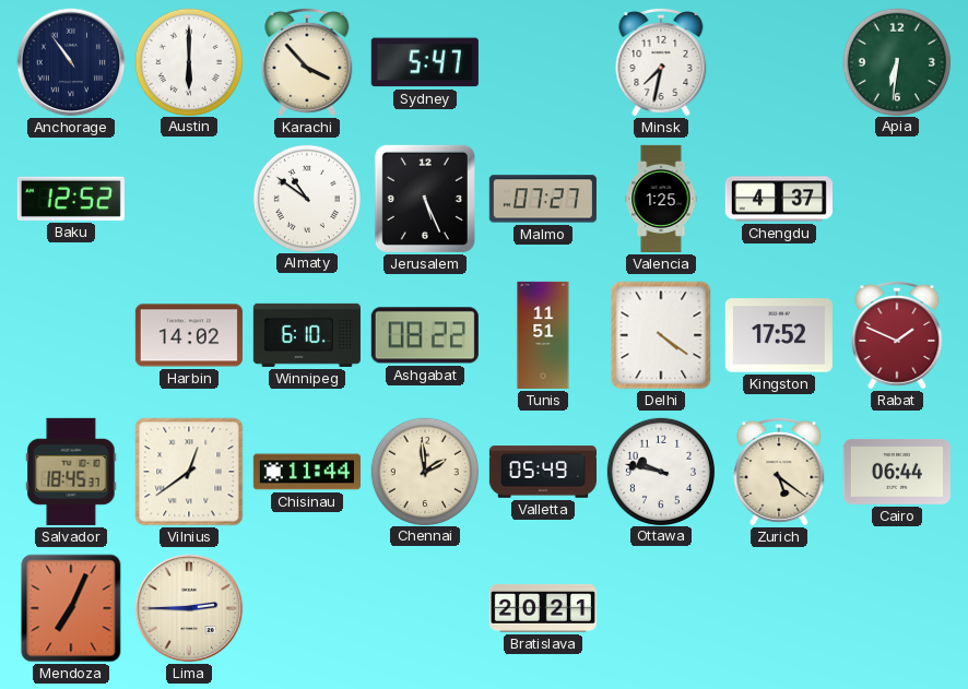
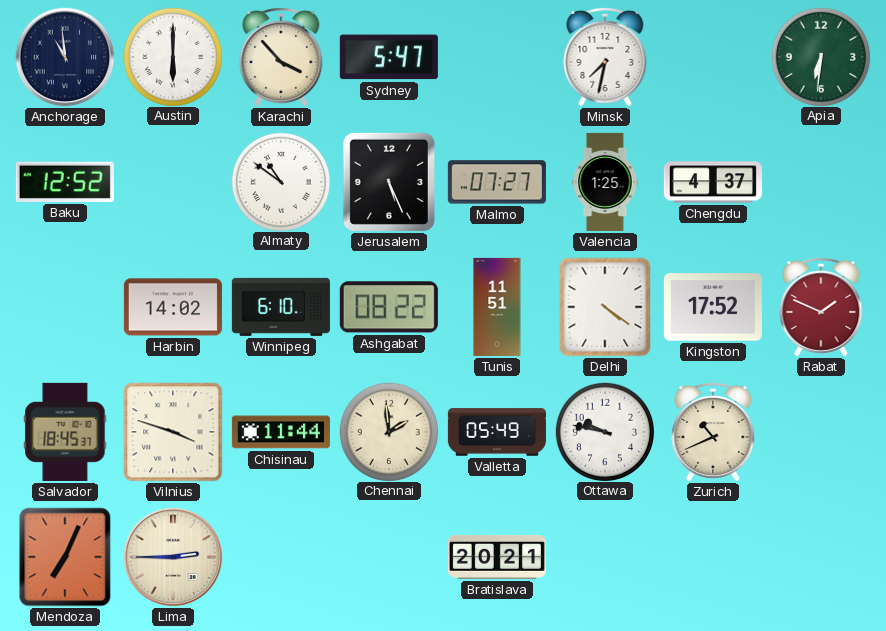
Anchorage: 10:54 -> 10:59
Vilnius: 12:39 -> 3:48
Zurich: 5:21 -> 10:41
Cairo: 06:44 -> none
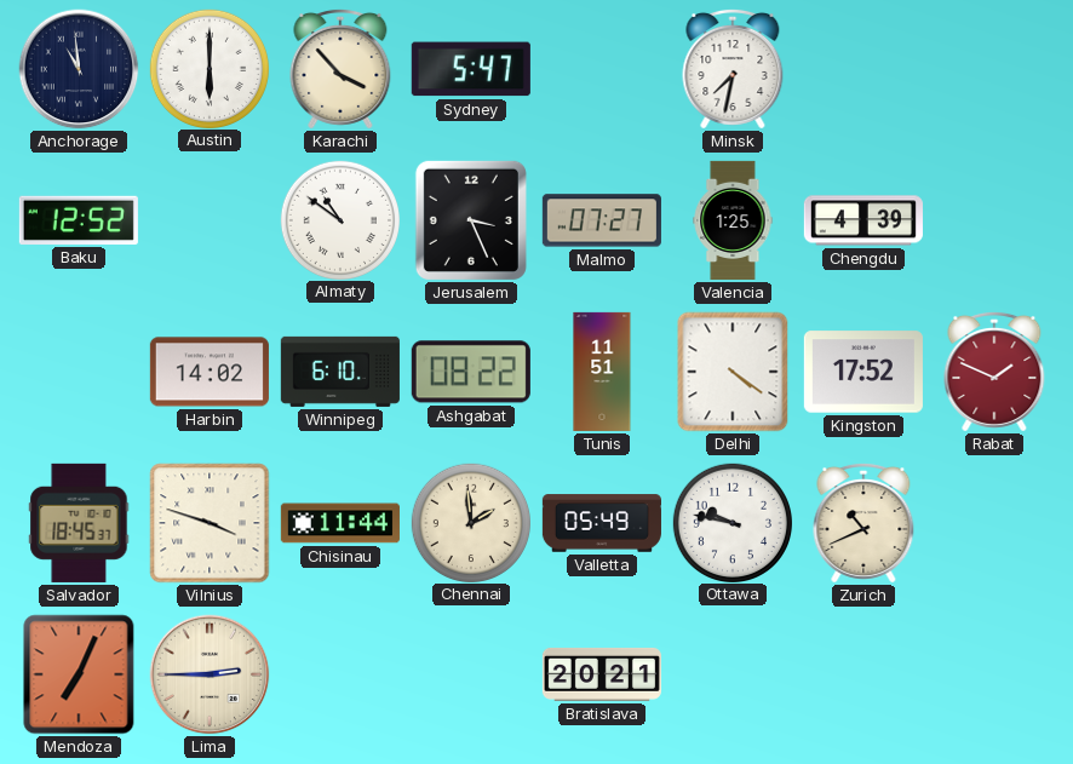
Apia: 6:31 -> none
Jerusalem: 5:26 -> 3:26
Chengdu: 4:37 -> 4:39
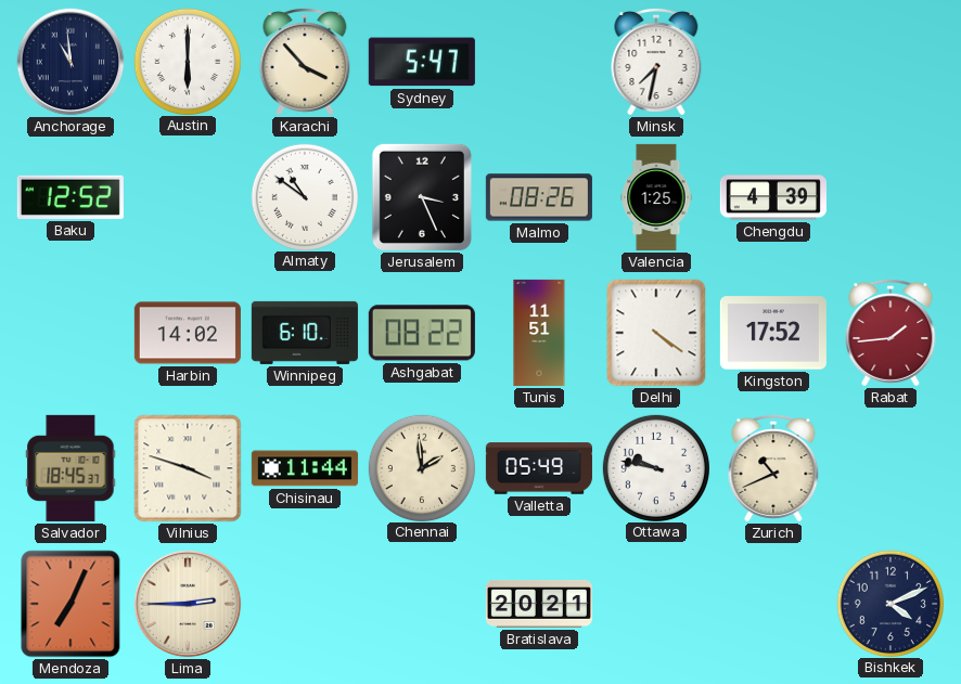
Malmo: 07:27 -> 08:26
Rabat: 1:49 -> 1:44
Bishkek: none -> 4:11
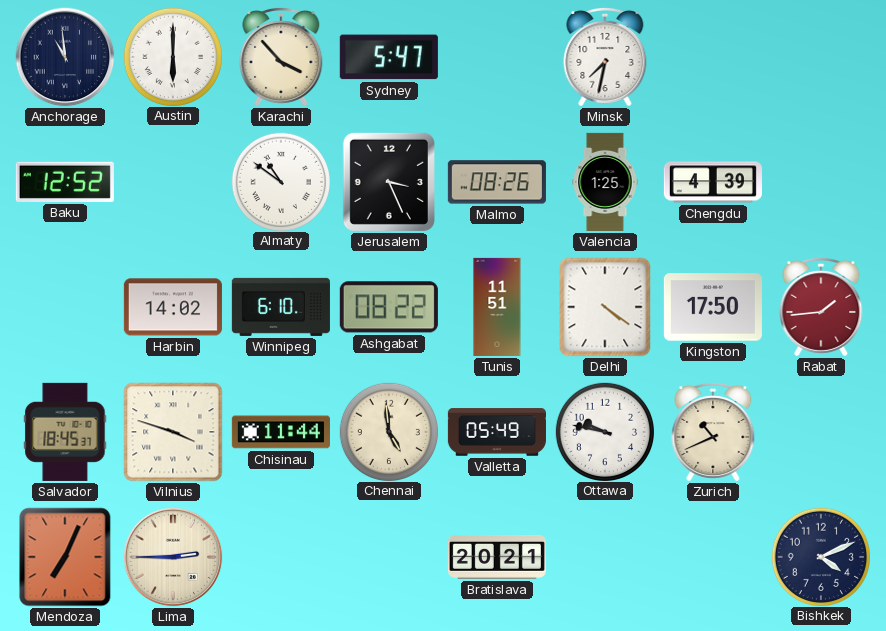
Kingston: 17:52 -> 17:50
Chennai: 1:59 -> 4:59
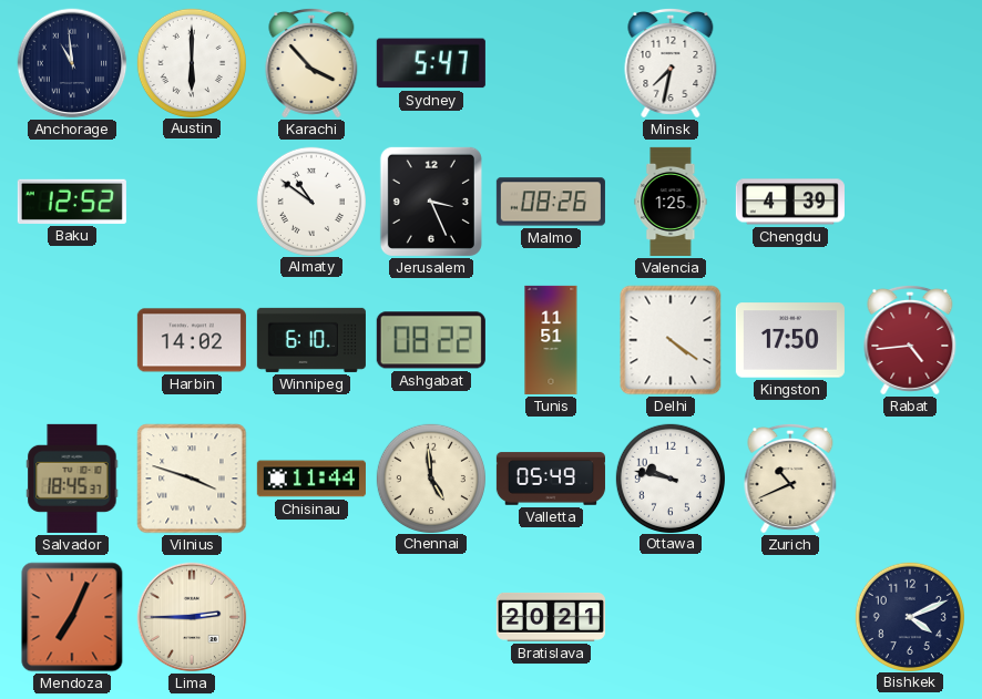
Rabat: 1:44 -> 4:44
